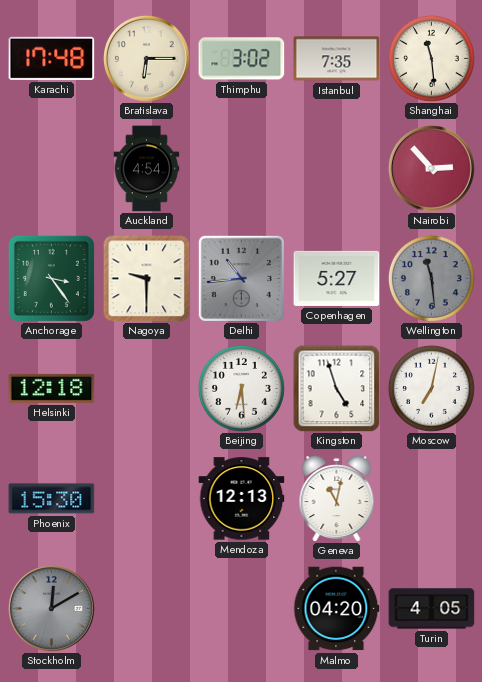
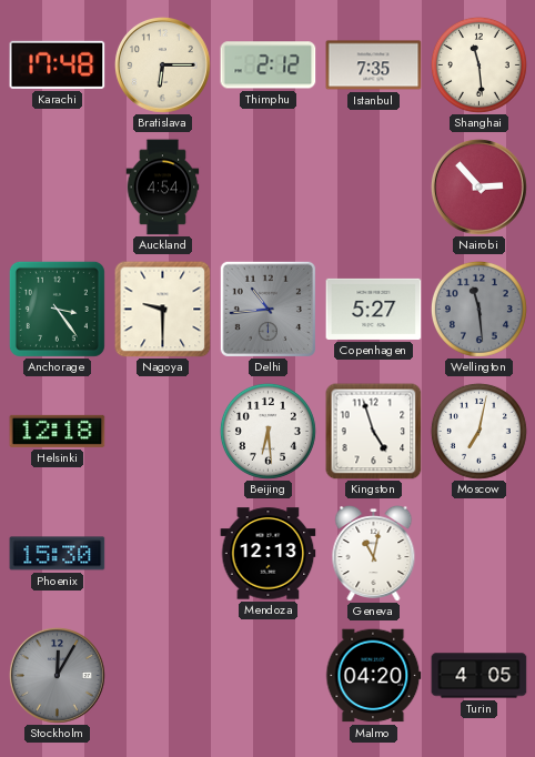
Thimphu: 3:02 -> 2:12
Stockholm: 12:10 -> 12:05
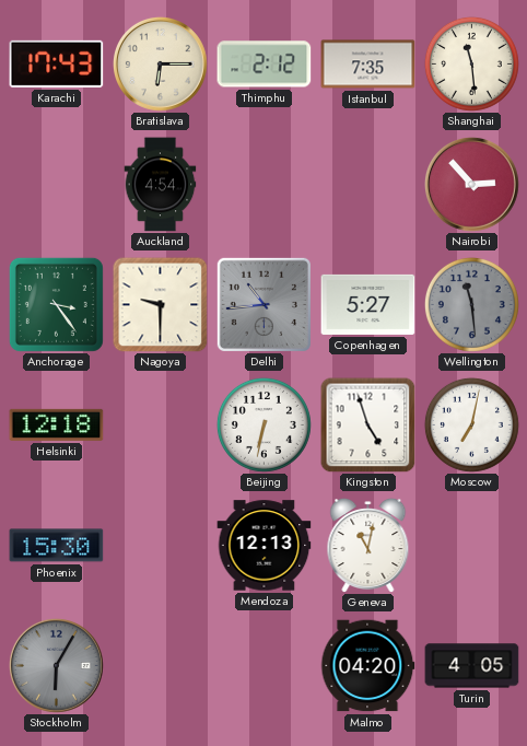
Karachi: 17:48 -> 17:43
Beijing: 6:29 -> 6:32
Stockholm: 12:05 -> 6:05
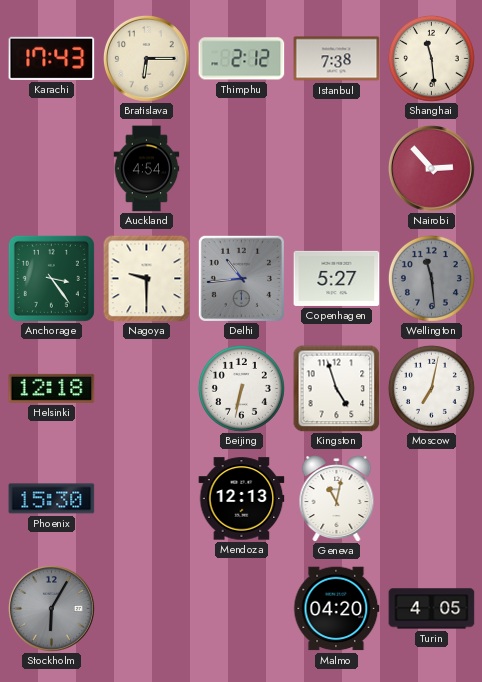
Istanbul: 7:35 -> 7:38
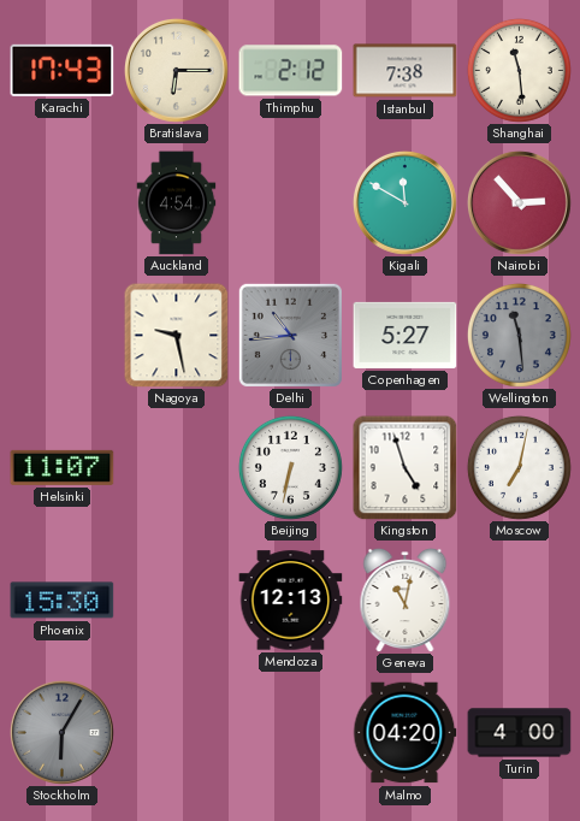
Kigali: none -> 11:50
Anchorage: 3:24 -> none
Nagoya: 9:30 -> 9:28
Helsinki: 12:18 -> 11:07
Turin: 4:05 -> 4:00
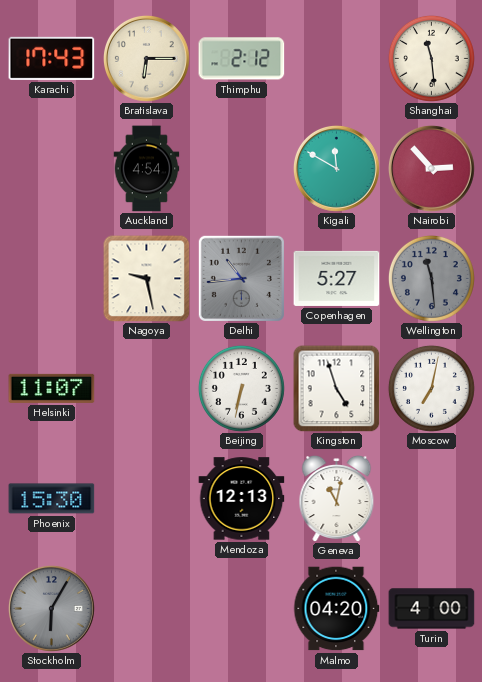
Istanbul: 7:38 -> none
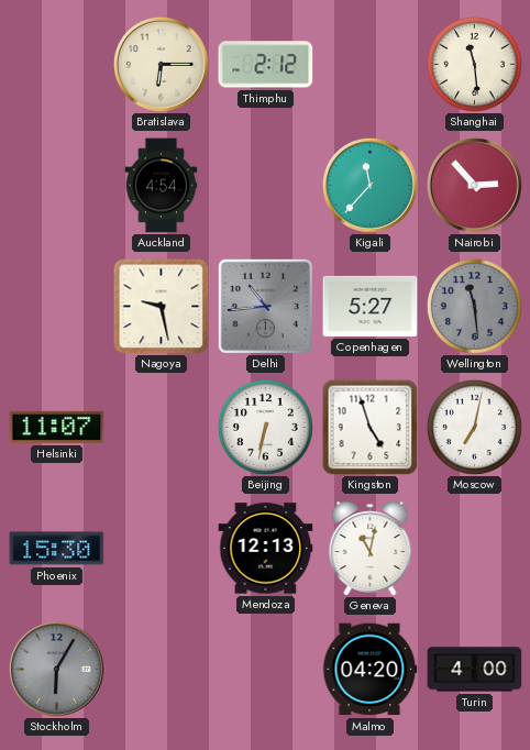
Karachi: 17:43 -> none
Kigali: 11:50 -> 11:37
